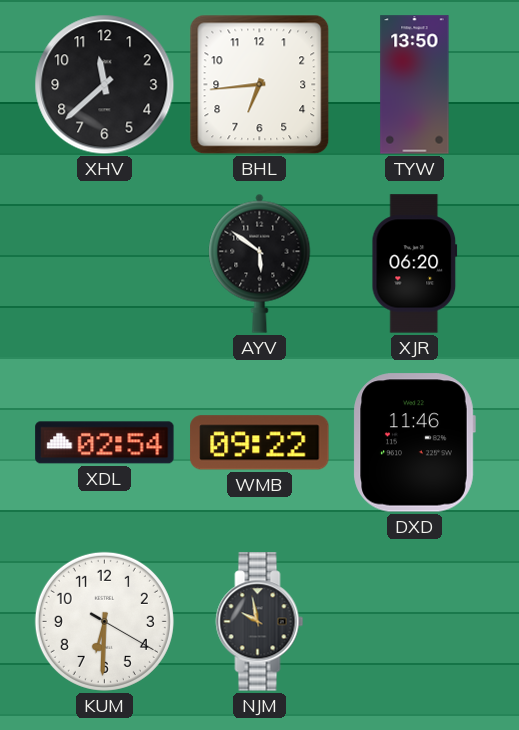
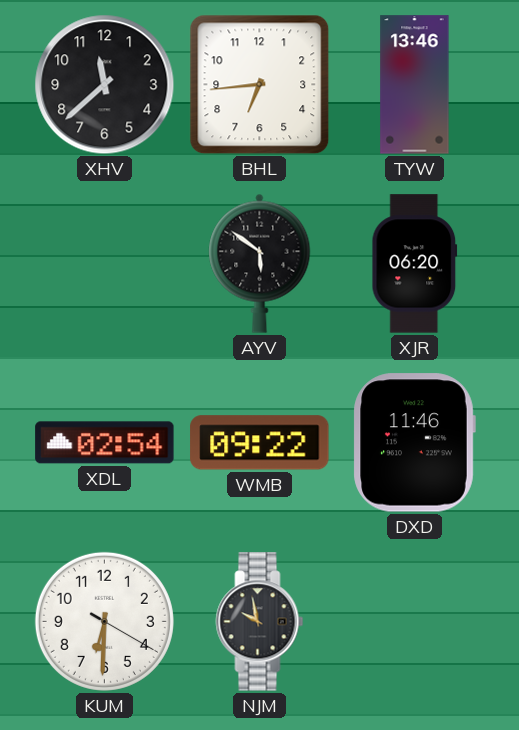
TYW: 13:50 -> 13:46
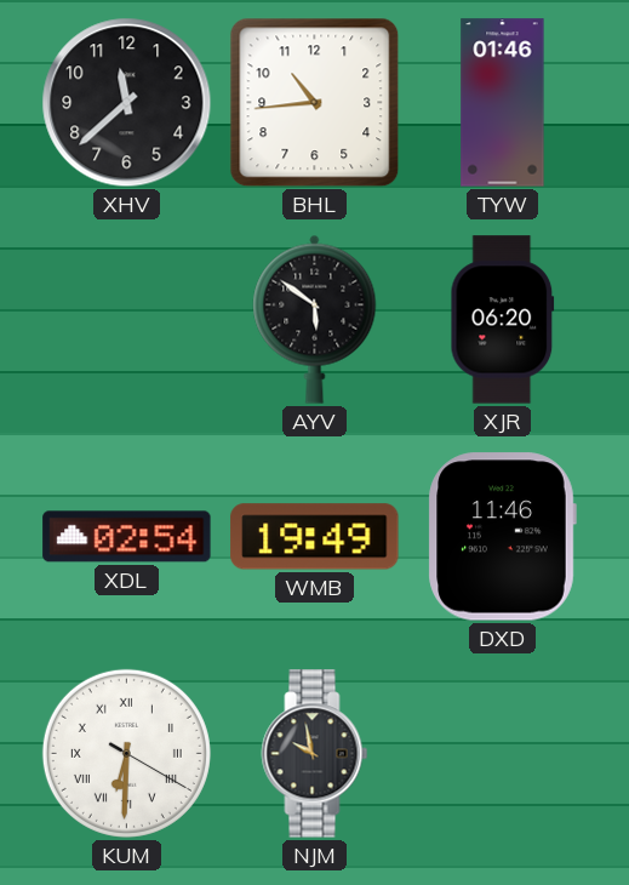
BHL: 6:44 -> 10:44
TYW: 13:46 -> 01:46
WMB: 09:22 -> 19:49
KUM numerals: Arabic -> Roman
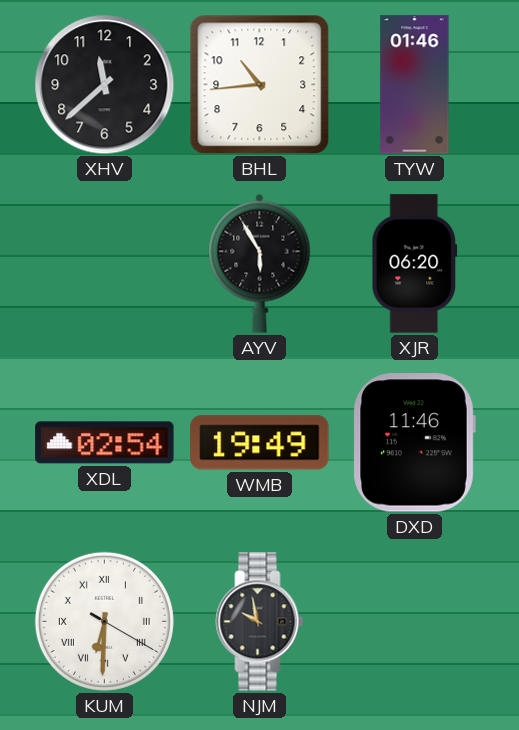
AYV: 5:51 -> 5:55
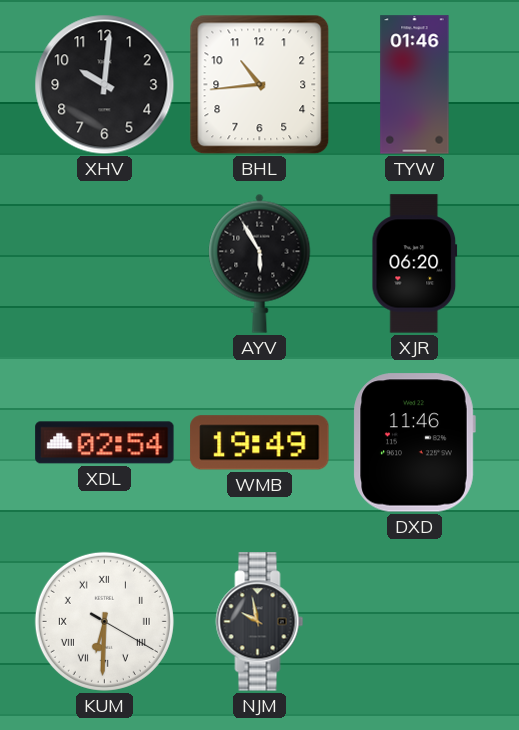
XHV: 11:38 -> 10:01
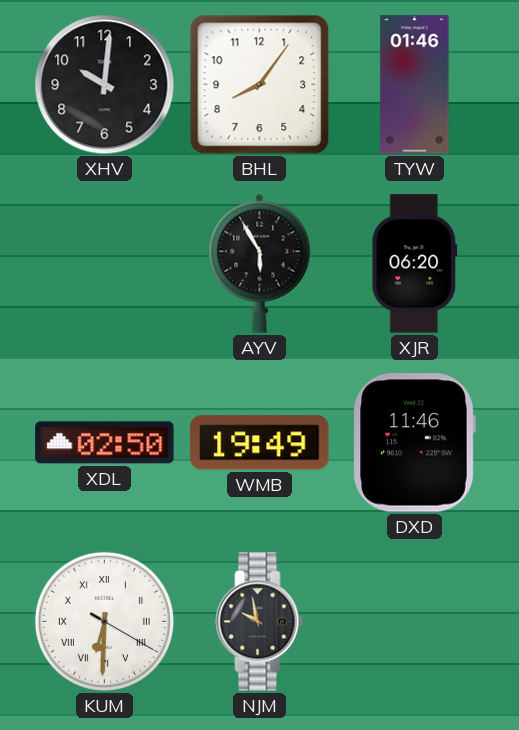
BHL: 10:44 -> 8:06
XDL: 02:54 -> 02:50
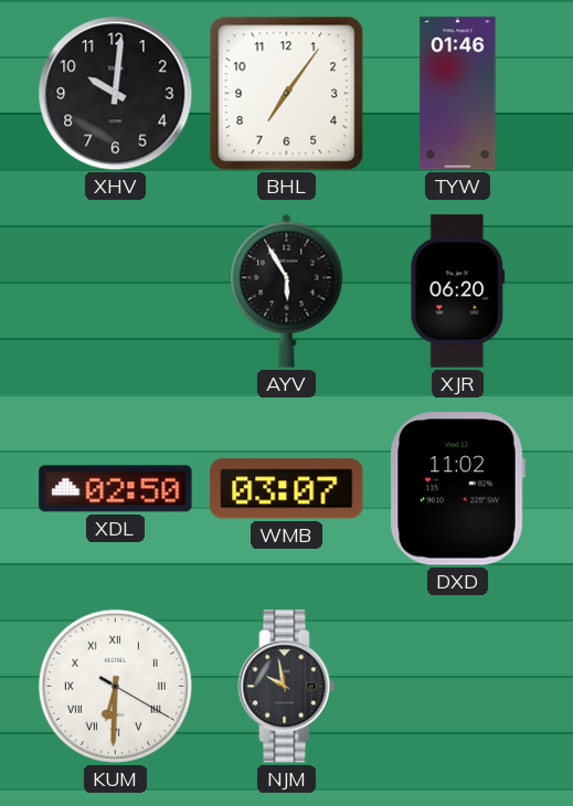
BHL: 8:06 -> 7:06
WMB: 19:49 -> 03:07
DXD: 11:46 -> 11:02
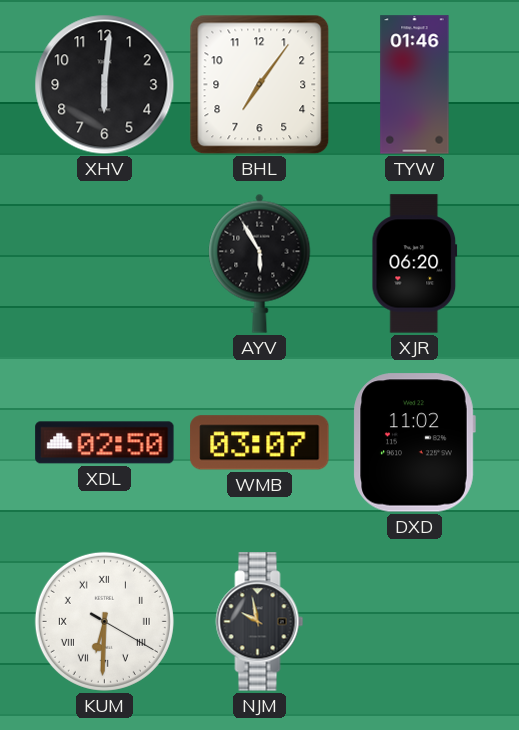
XHV: 10:01 -> 6:01
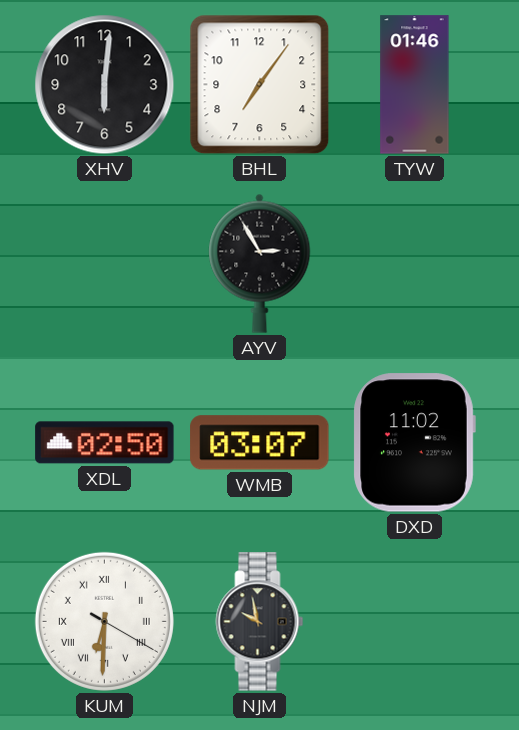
AYV: 5:55 -> 2:55
XJR: 06:20 -> none
